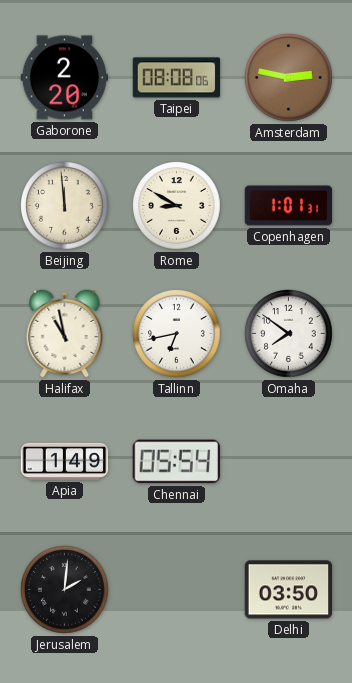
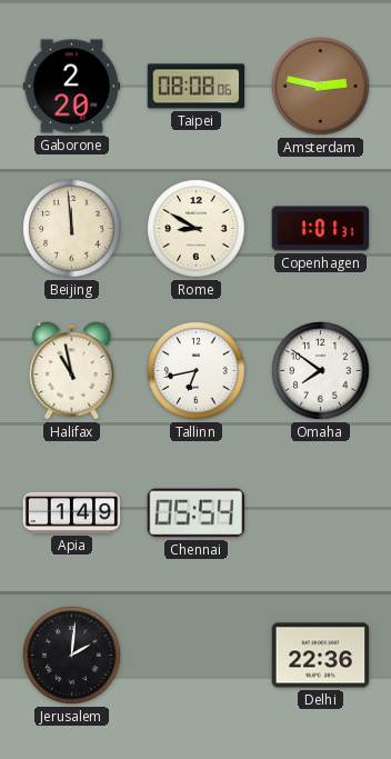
Delhi: 03:50 -> 22:36
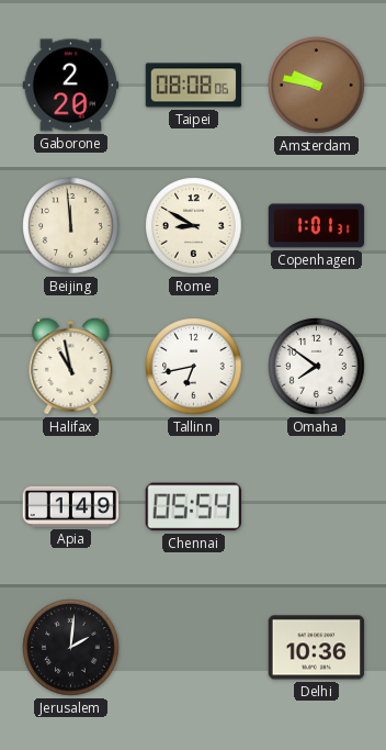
Amsterdam: 2:47 -> 9:47
Delhi: 22:36 -> 10:36
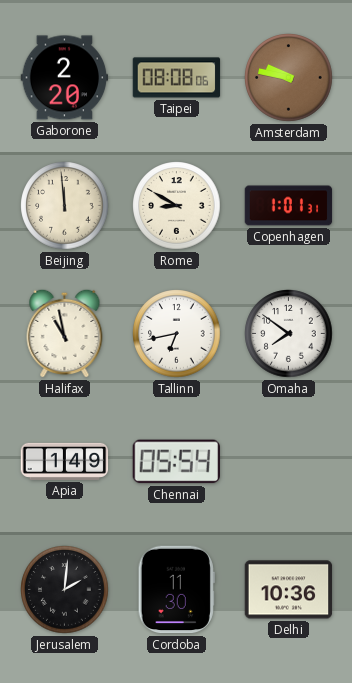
Cordoba: none -> 11:30
